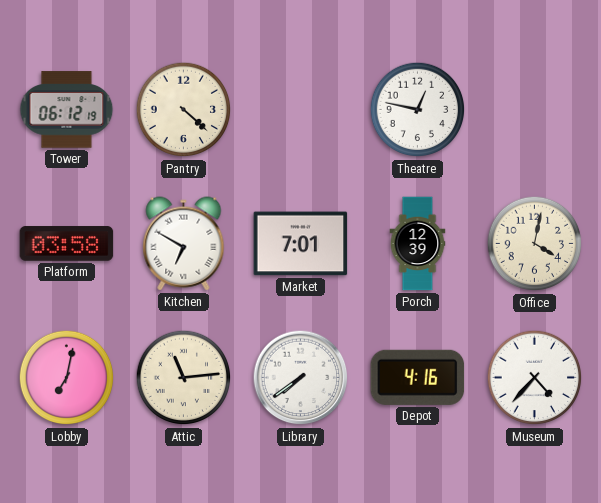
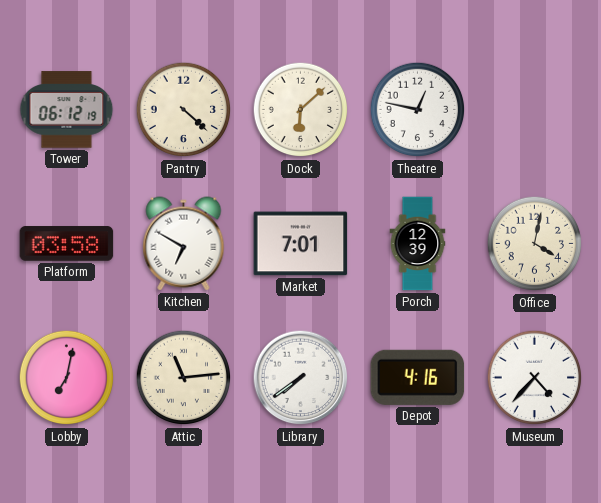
Dock: none -> 6:08
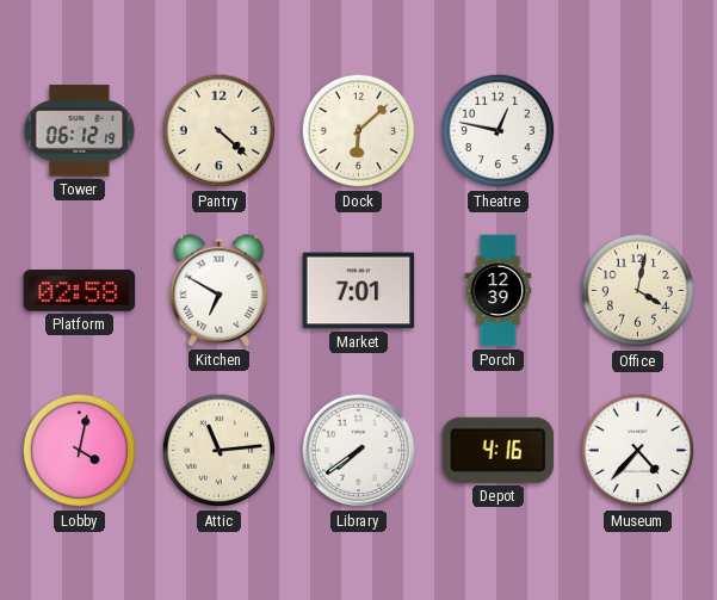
Platform: 03:58 -> 02:58
Lobby: 7:02 -> 4:02
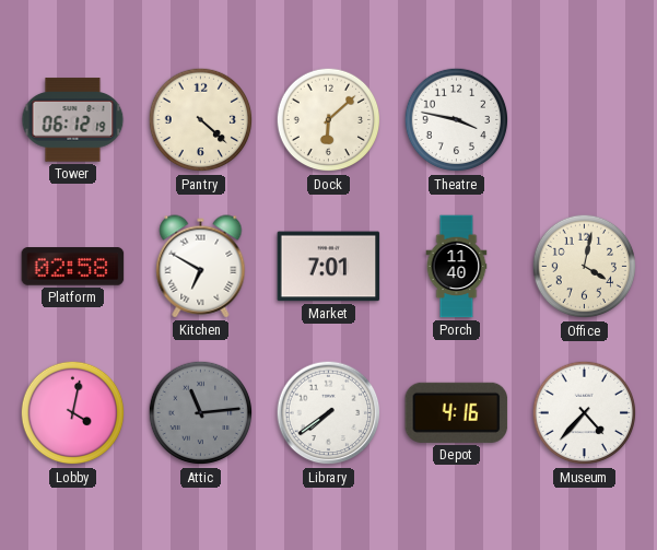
Theatre: 12:47 -> 3:47
Porch: 12:39 -> 11:40
Attic dial: cream -> grey
